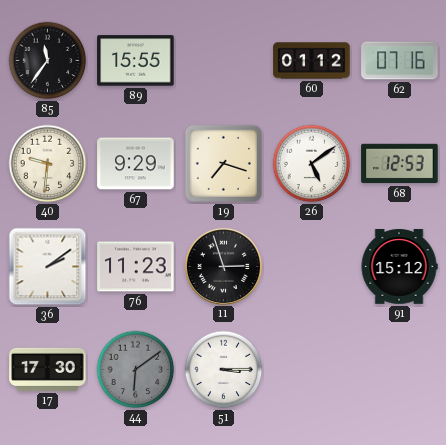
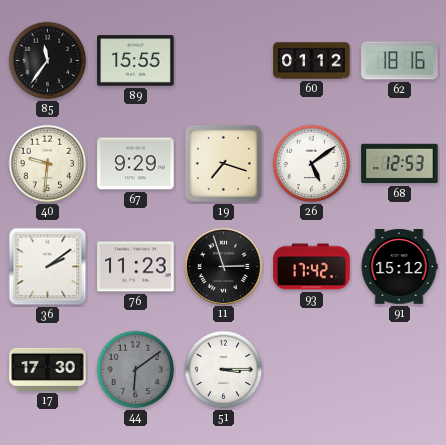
62: 07:16 -> 18:16
93: none -> 17:42
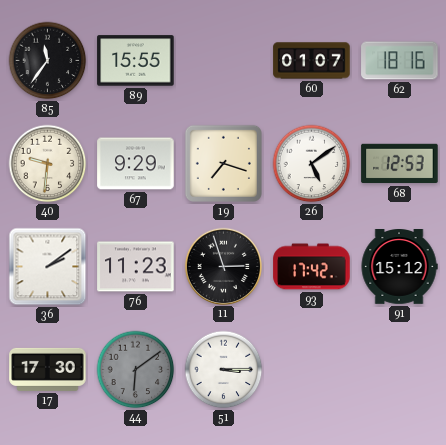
60: 01:12 -> 01:07
